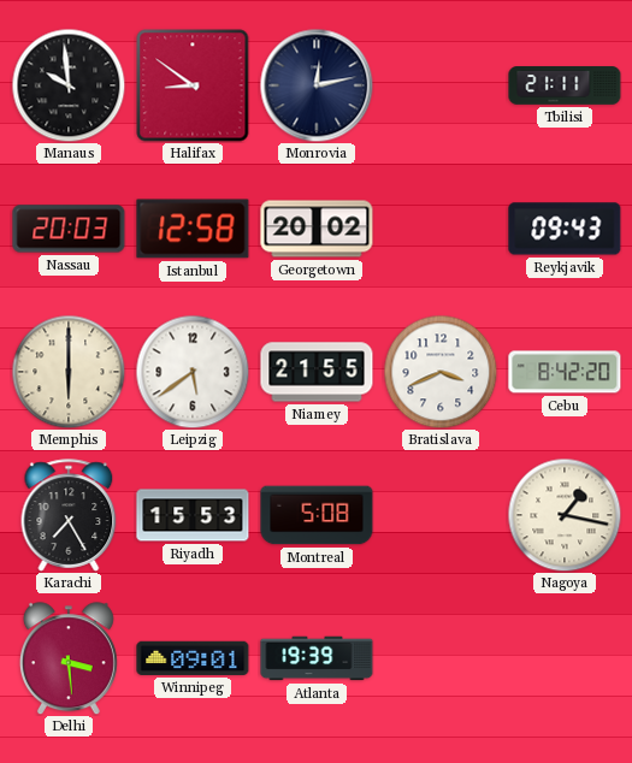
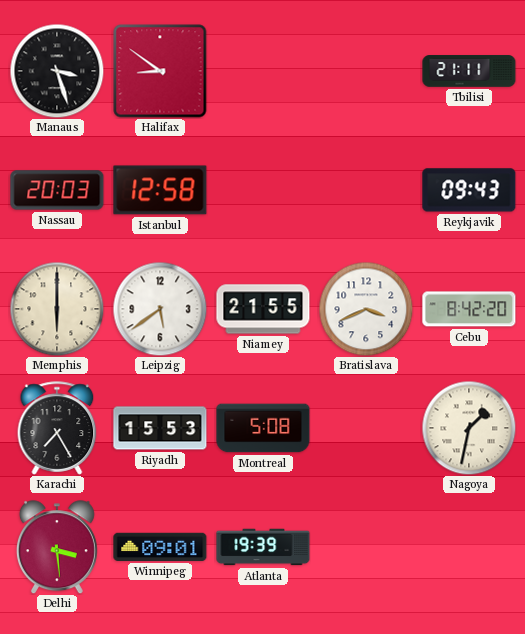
Manaus: 9:59 -> 3:27
Monrovia: 12:13 -> none
Georgetown: 20:02 -> none
Nagoya: 1:17 -> 1:32
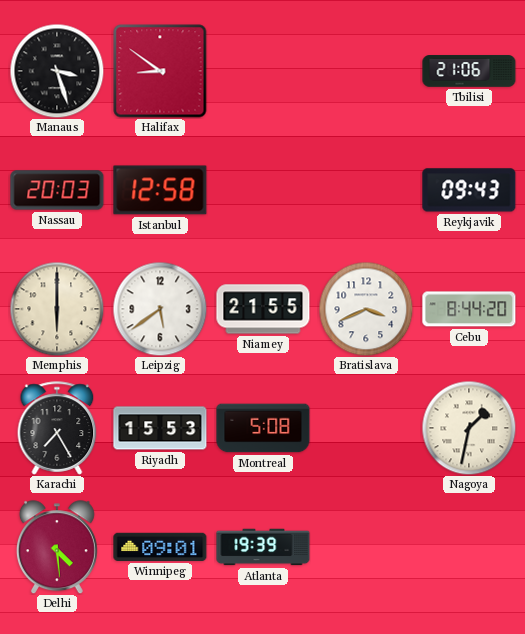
Tbilisi: 21:11 -> 21:06
Cebu: 8:42 -> 8:44
Delhi: 3:29 -> 4:29
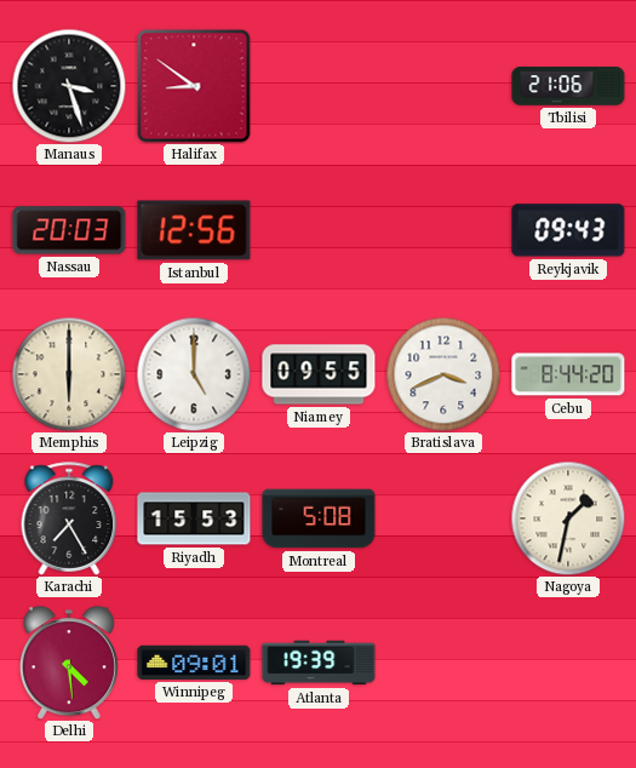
Istanbul: 12:58 -> 12:56
Leipzig: 5:39 -> 5:00
Niamey: 21:55 -> 09:55
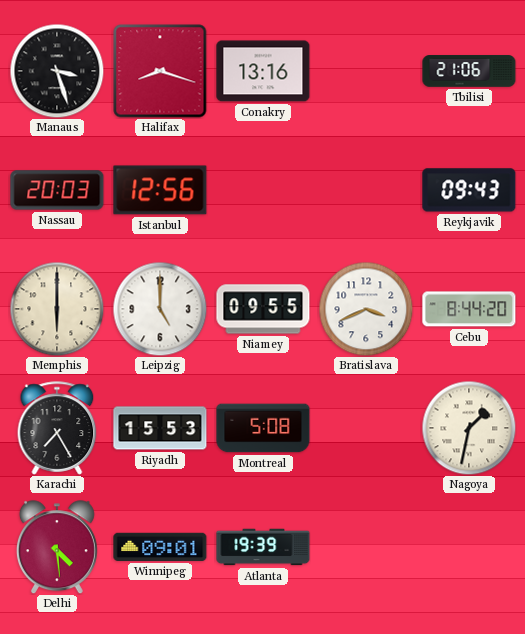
Halifax: 8:51 -> 8:18
Conakry: none -> 13:16
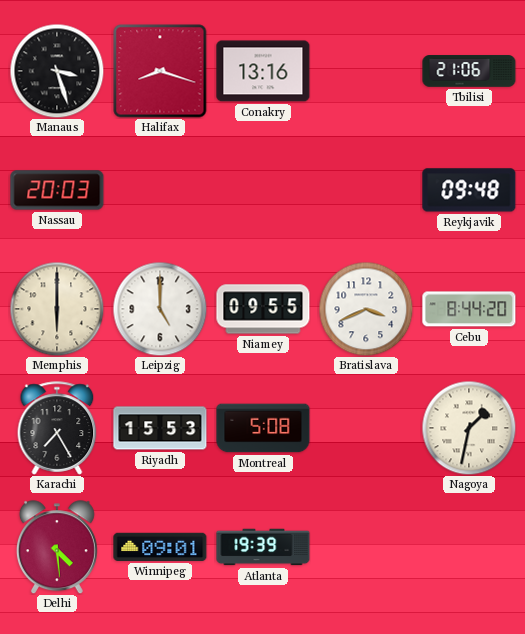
Istanbul: 12:56 -> none
Reykjavik: 09:43 -> 09:48
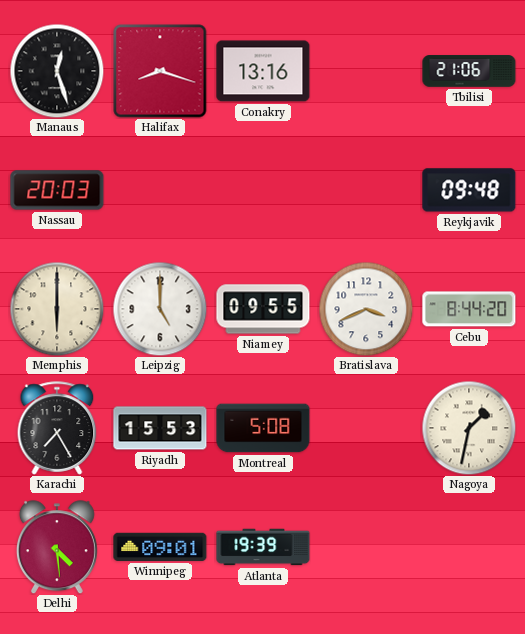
Manaus: 3:27 -> 12:27
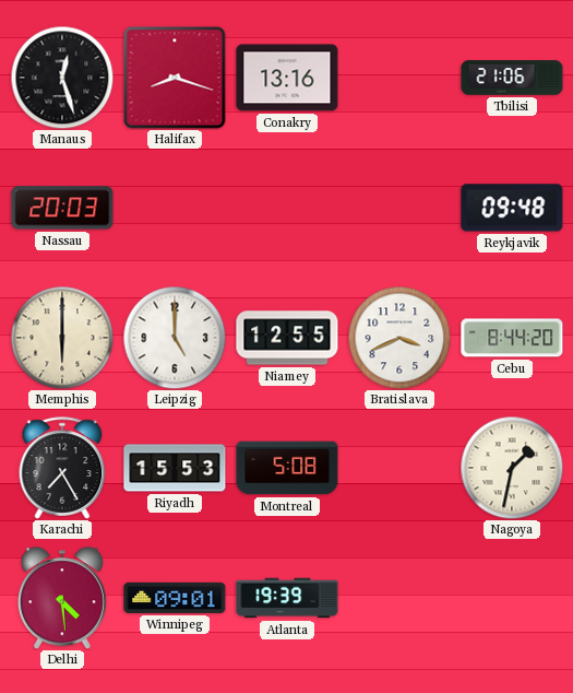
Niamey: 09:55 -> 12:55
